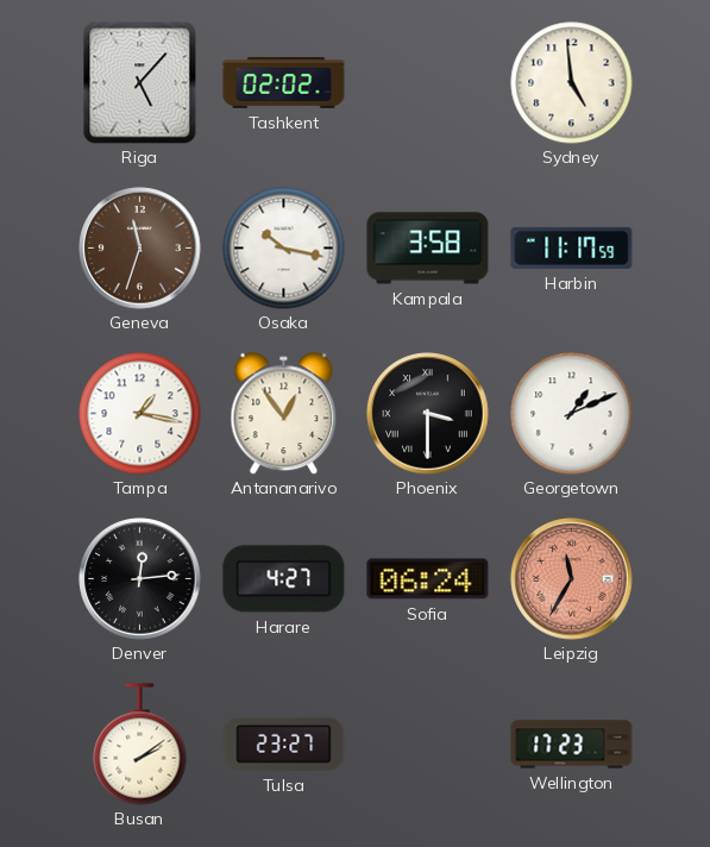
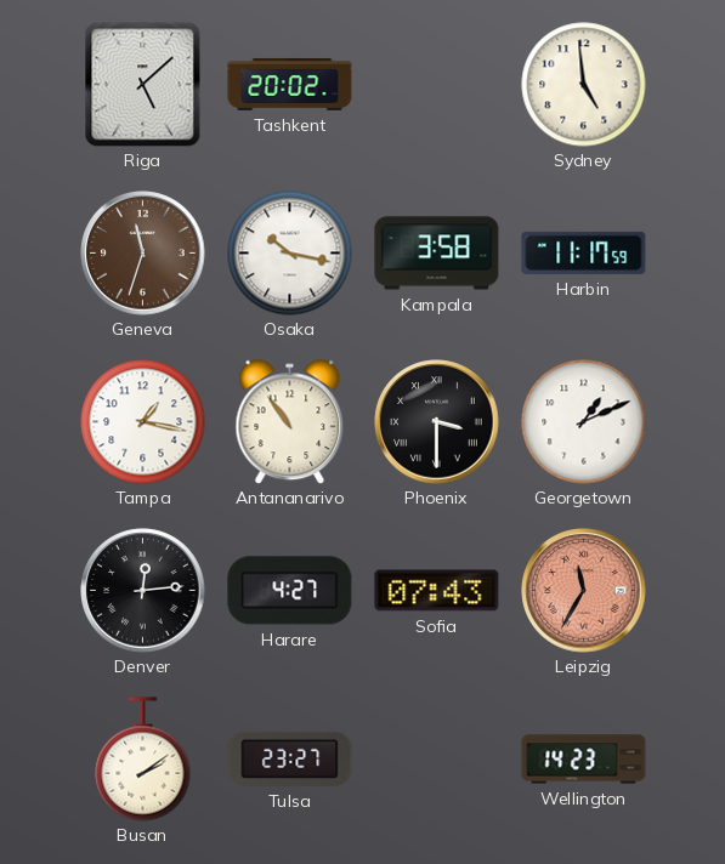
Riga: 5:07 -> 5:08
Tashkent: 02:02 -> 20:02
Antananarivo: 12:54 -> 10:54
Sofia: 06:24 -> 07:43
Wellington: 17:23 -> 14:23
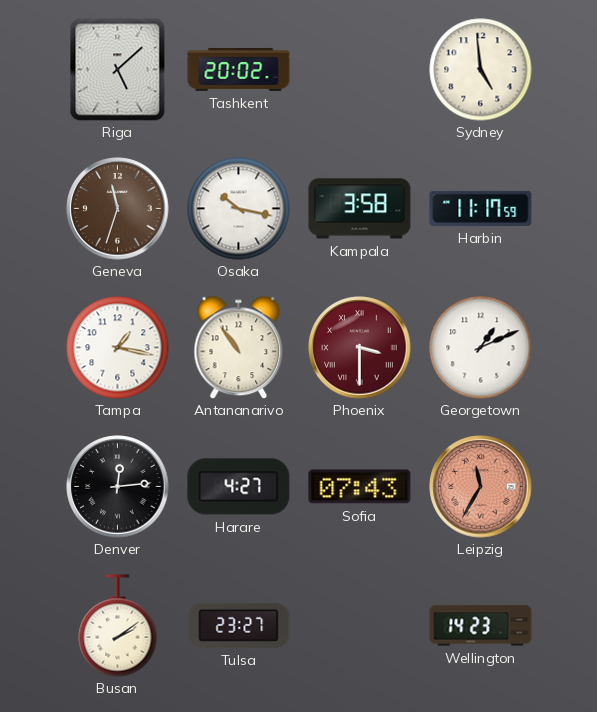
Phoenix dial: black -> burgundy
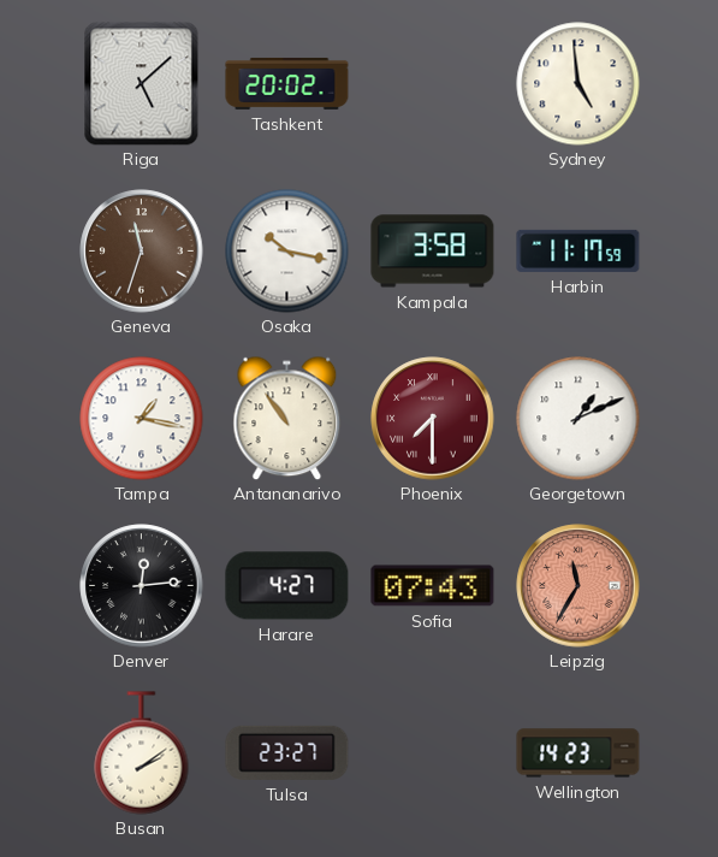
Phoenix: 3:30 -> 7:30
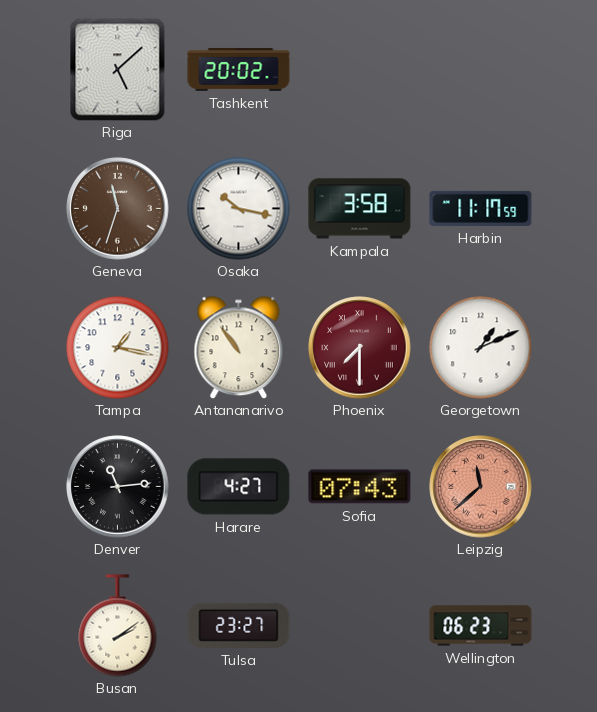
Sydney: 4:59 -> none
Denver: 12:14 -> 11:14
Leipzig: 11:35 -> 11:38
Wellington: 14:23 -> 06:23
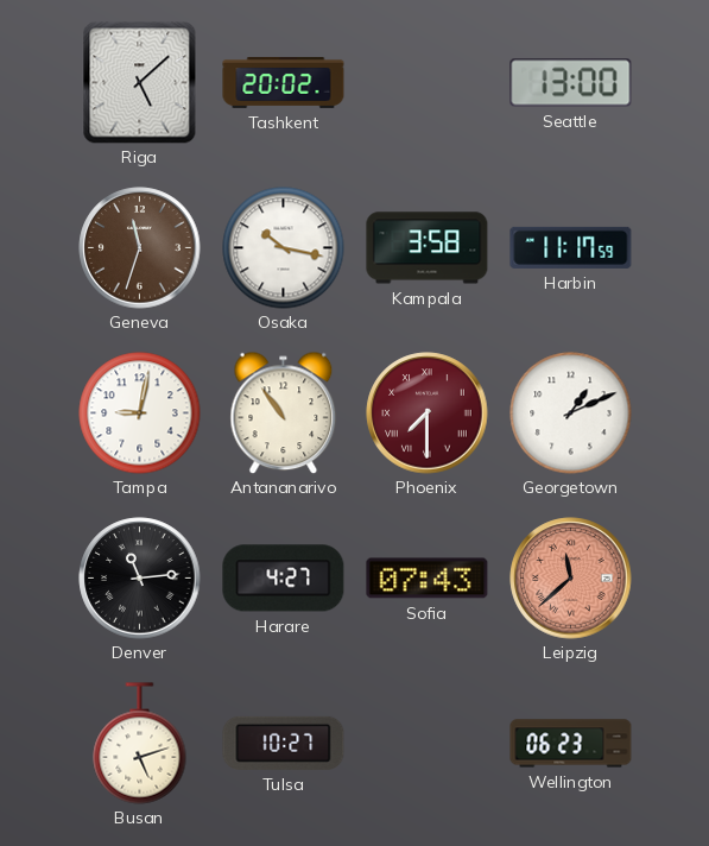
Seattle: none -> 13:00
Tampa: 1:17 -> 9:02
Busan: 2:09 -> 5:12
Tulsa: 23:27 -> 10:27
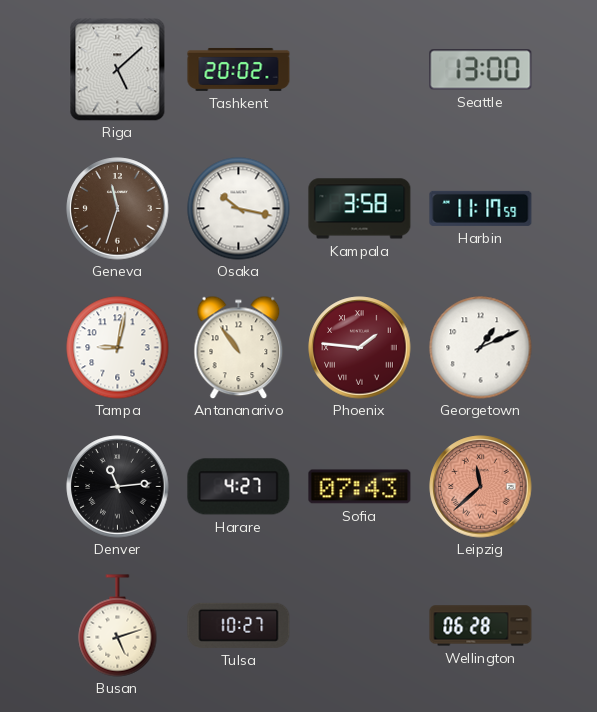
Phoenix: 7:30 -> 1:46
Wellington: 06:23 -> 06:28
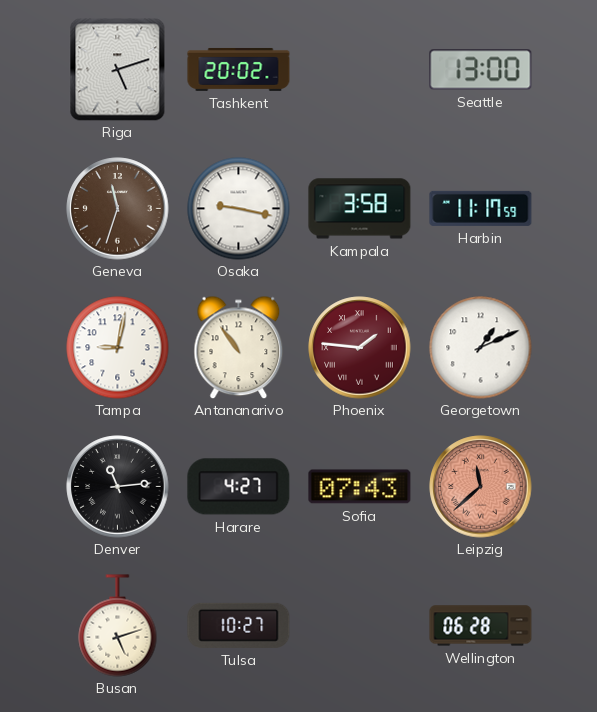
Riga: 5:08 -> 5:12
Osaka: 10:17 -> 9:17
